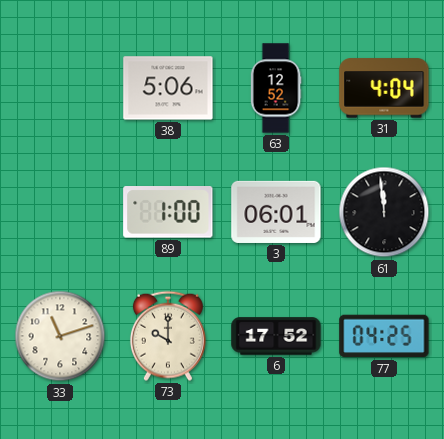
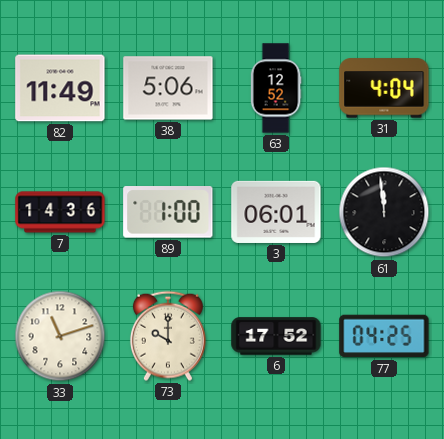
82: none -> 11:49
7: none -> 14:36
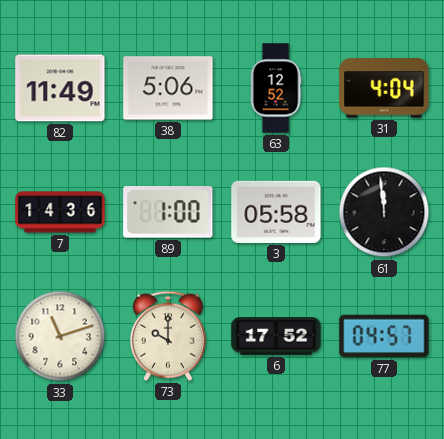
3: 06:01 -> 05:58
77: 04:25 -> 04:57
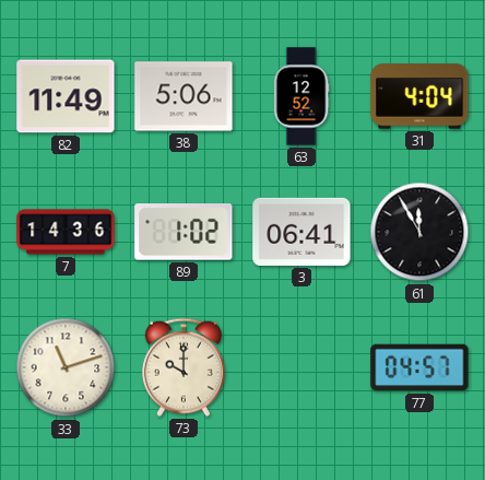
89: 1:00 -> 1:02
3: 05:58 -> 06:41
61: 11:59 -> 11:55
6: 17:52 -> none
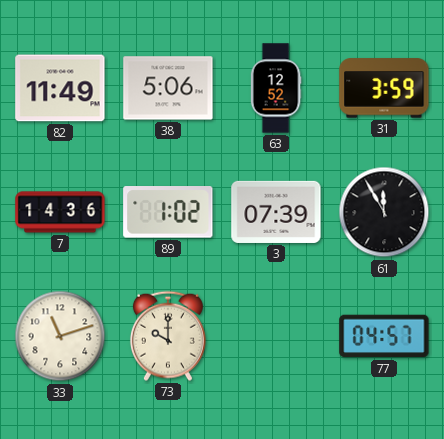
31: 4:04 -> 3:59
3: 06:41 -> 07:39
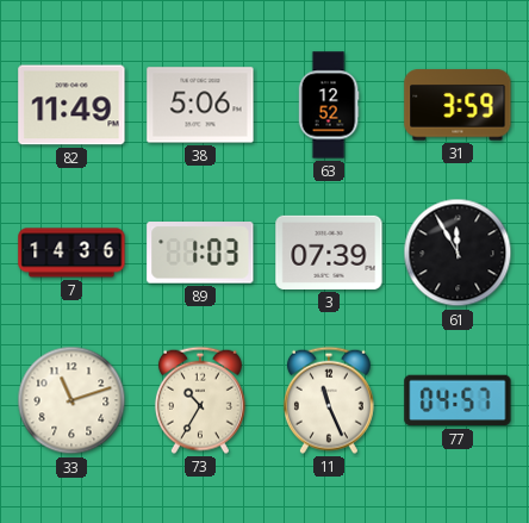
89: 1:02 -> 1:03
73: 10:00 -> 10:35
11: none -> 11:26
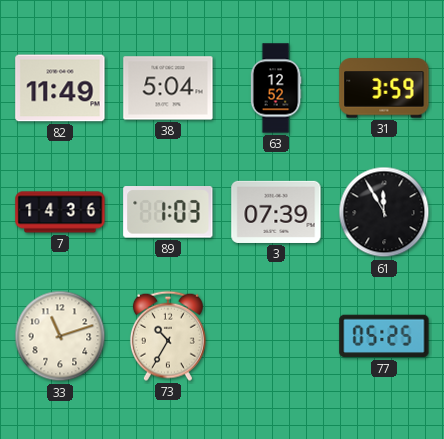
38: 5:06 -> 5:04
11: 11:26 -> none
77: 04:57 -> 05:25
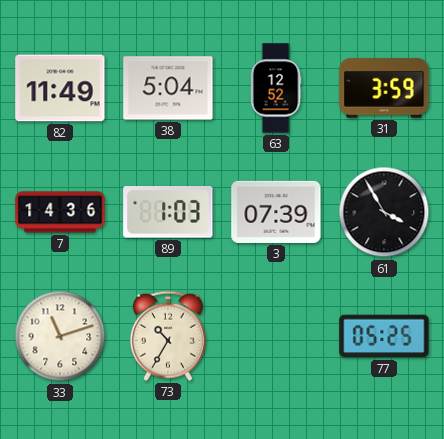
61: 11:55 -> 3:55
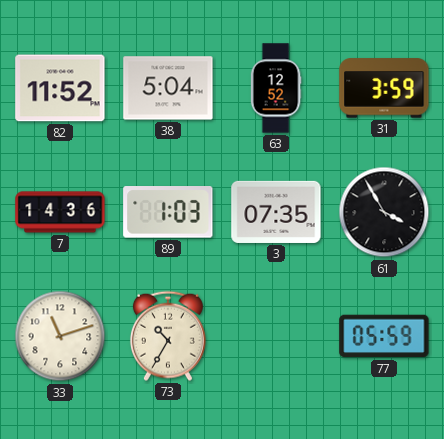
82: 11:49 -> 11:52
3: 07:39 -> 07:35
77: 05:25 -> 05:59
